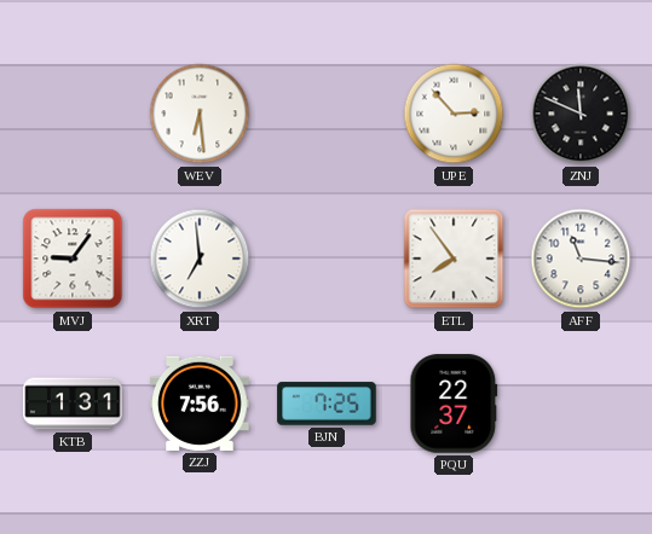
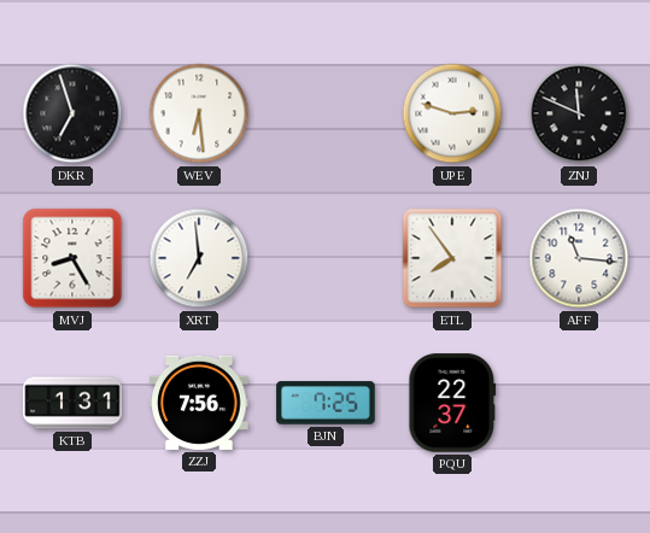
DKR: none -> 6:57
UPE: 2:53 -> 2:48
MVJ: 9:06 -> 8:25
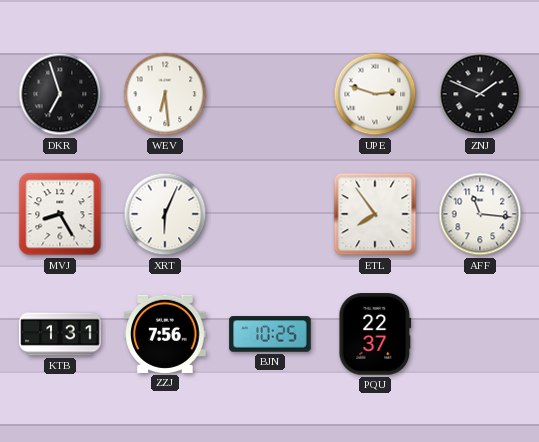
ZNJ: 11:49 -> 1:49
XRT: 6:59 -> 6:04
BJN: 7:25 -> 10:25
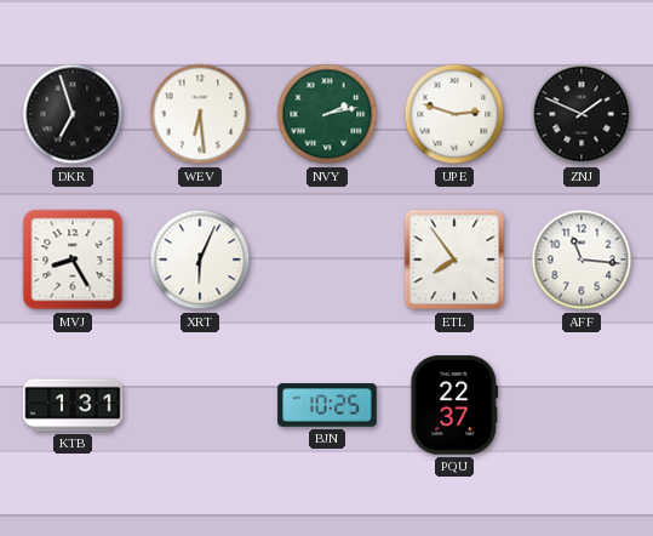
NVY: none -> 2:13
ZZJ: 7:56 -> none
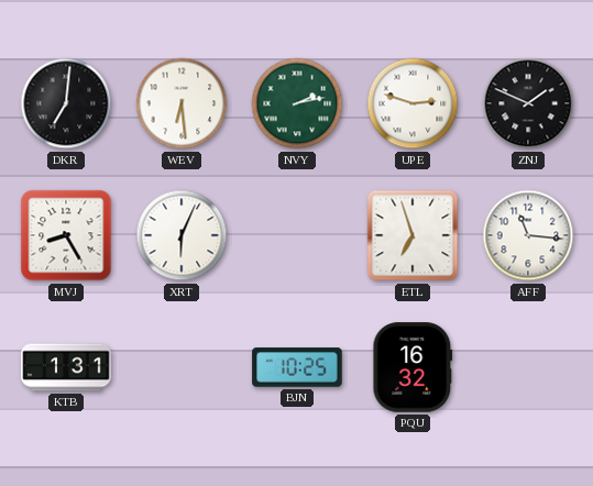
DKR: 6:57 -> 7:01
ETL: 7:54 -> 6:57
PQU: 22:37 -> 16:32
